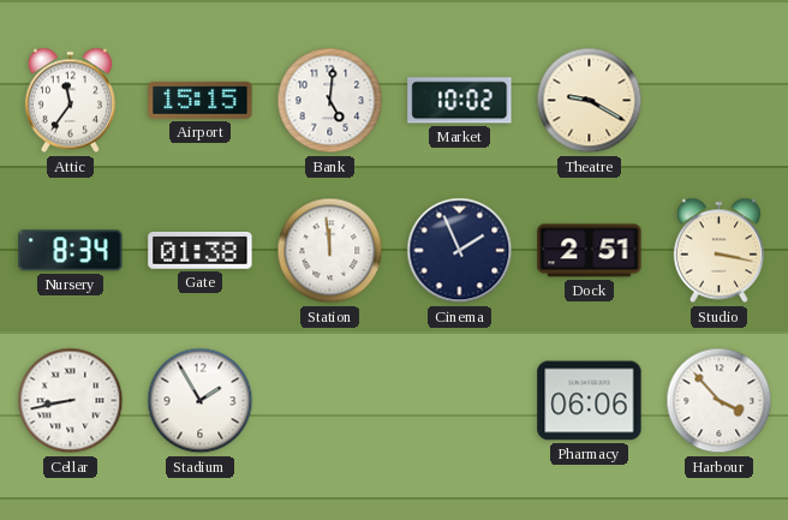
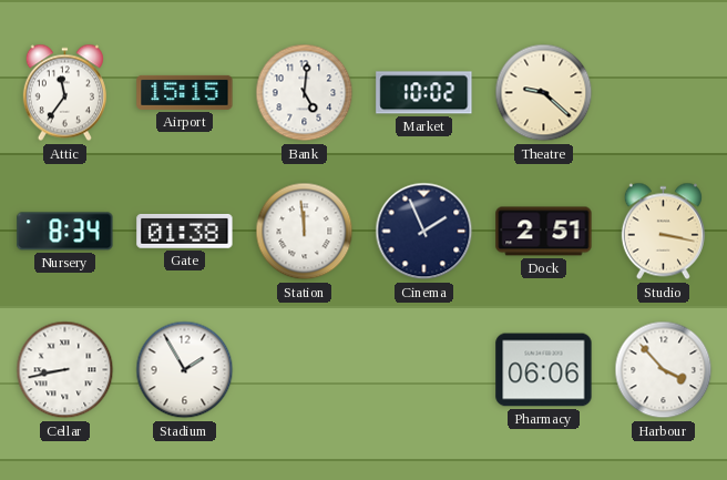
Theatre: 9:20 -> 9:22
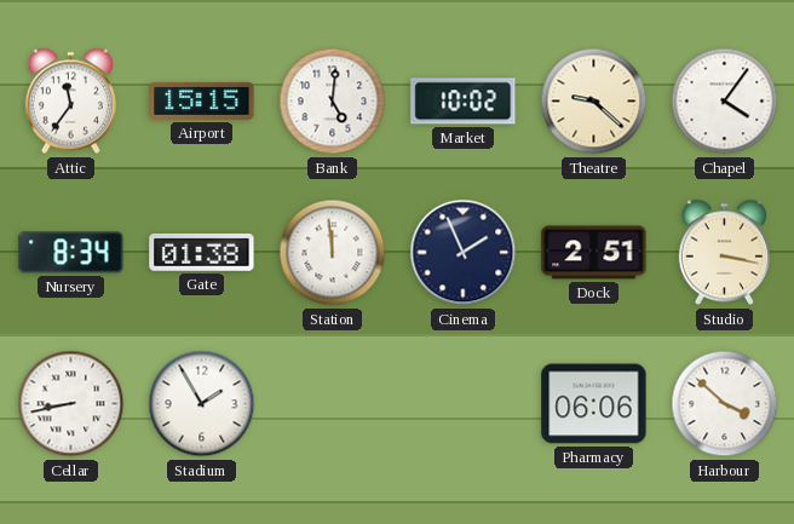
Chapel: none -> 4:06
Harbour: 3:53 -> 3:52
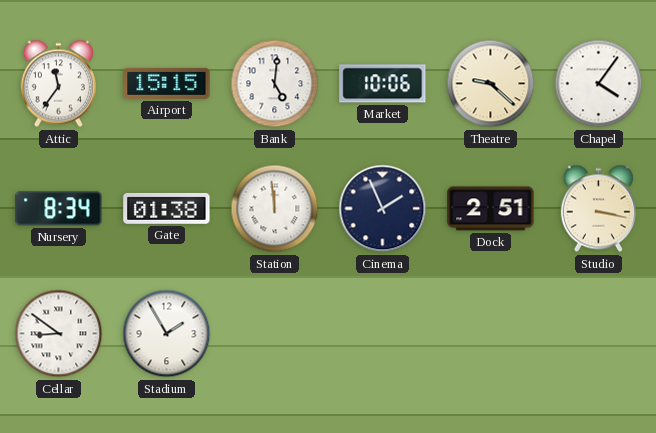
Market: 10:02 -> 10:06
Cellar: 8:43 -> 8:51
Pharmacy: 06:06 -> none
Harbour: 3:52 -> none
